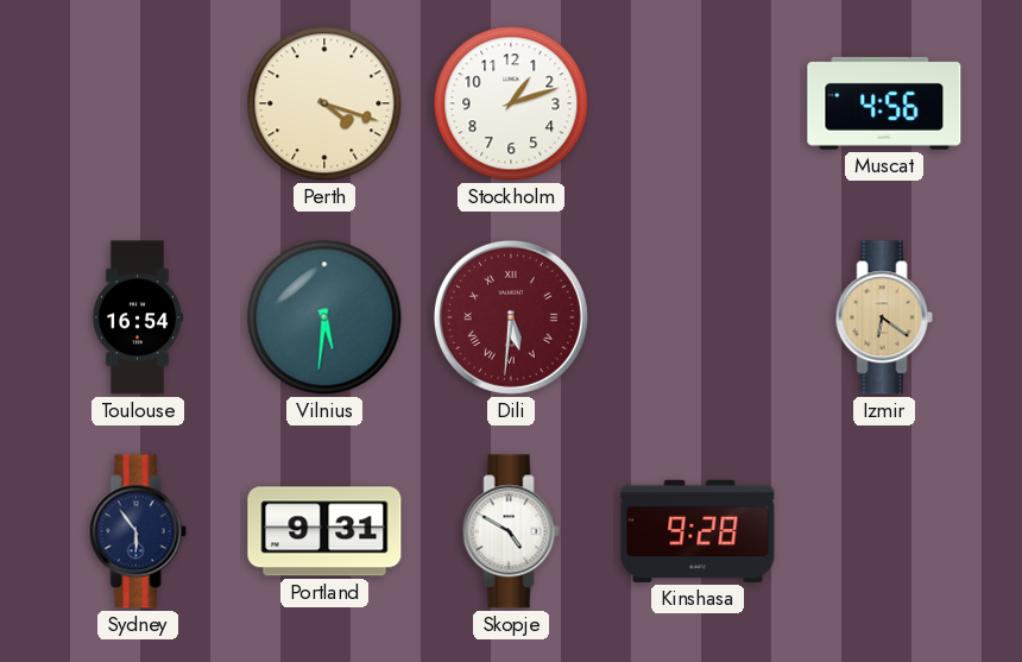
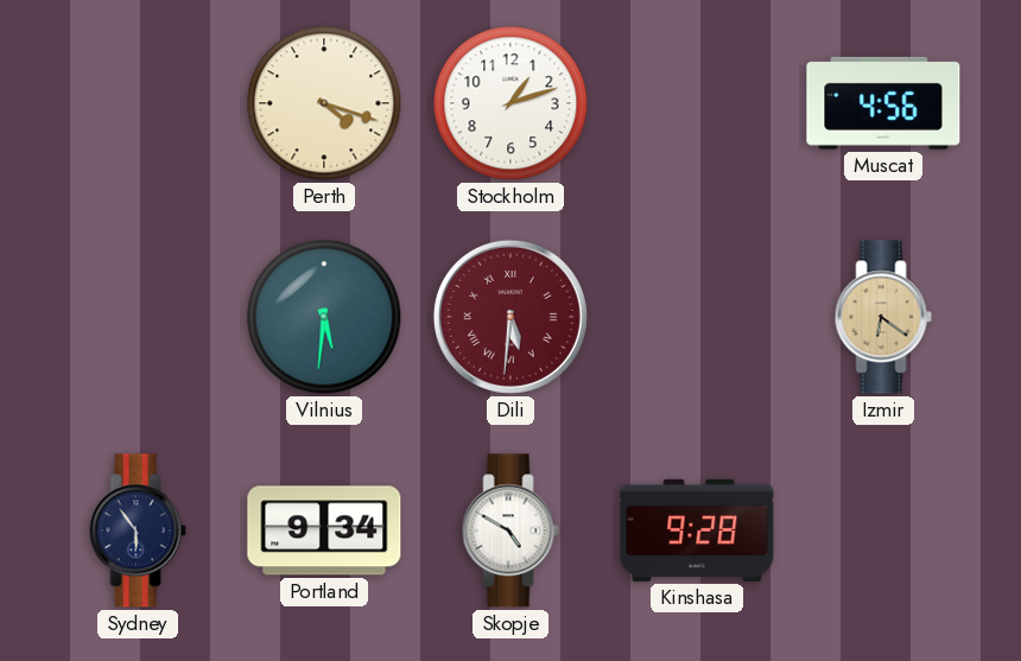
Toulouse: 16:54 -> none
Portland: 9:31 -> 9:34
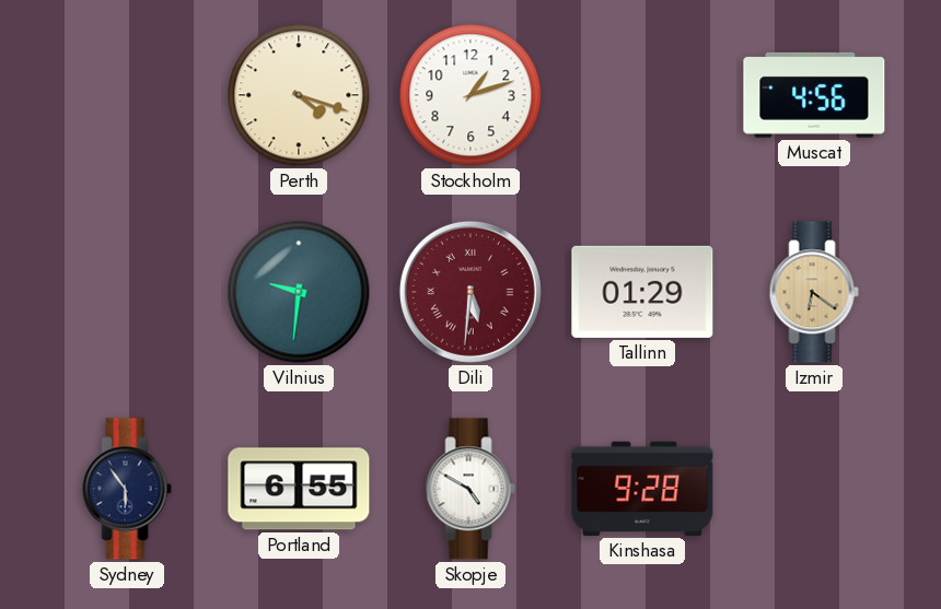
Vilnius: 5:31 -> 9:31
Tallinn: none -> 01:29
Portland: 9:34 -> 6:55
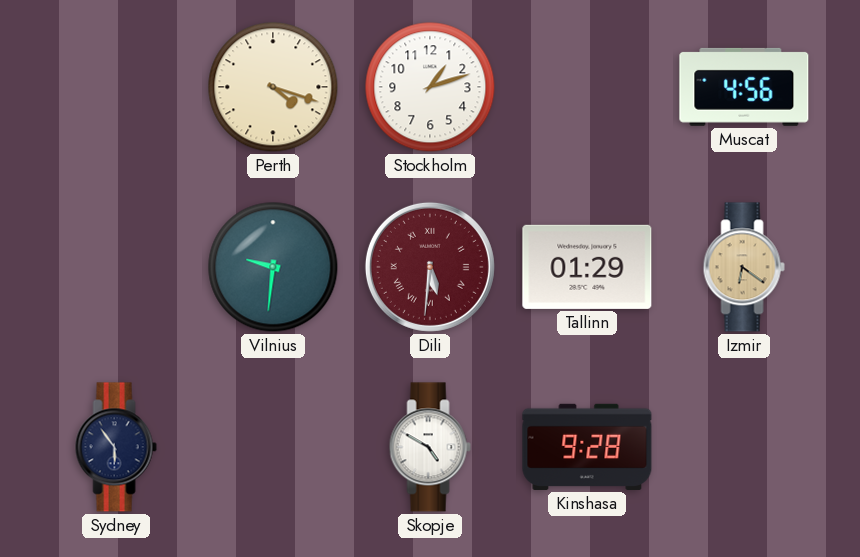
Portland: 6:55 -> none
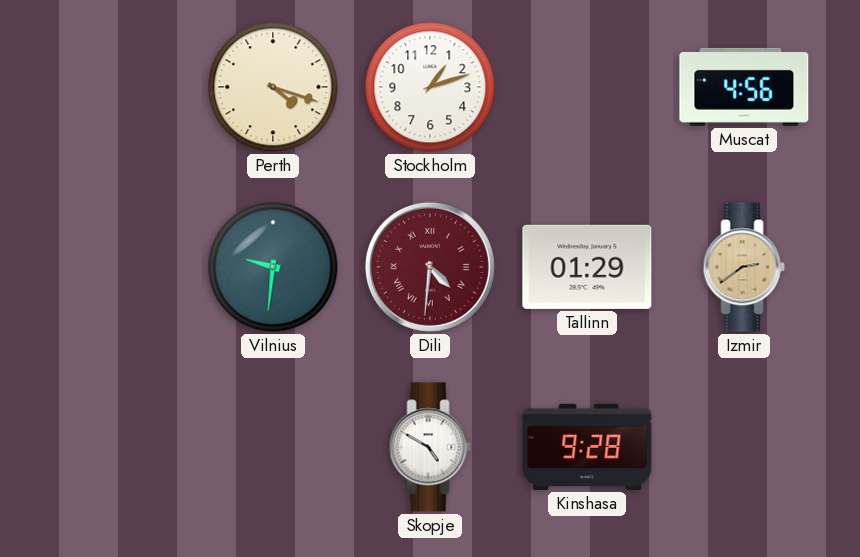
Dili: 5:31 -> 4:31
Izmir: 6:21 -> 2:39
Sydney: 5:54 -> none
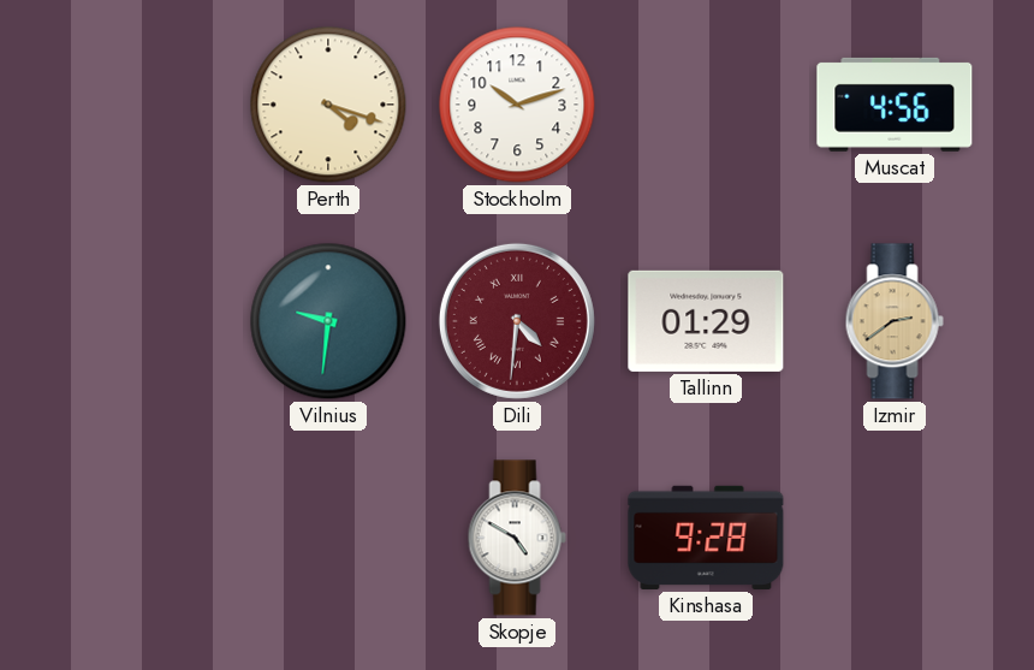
Stockholm: 1:12 -> 10:12
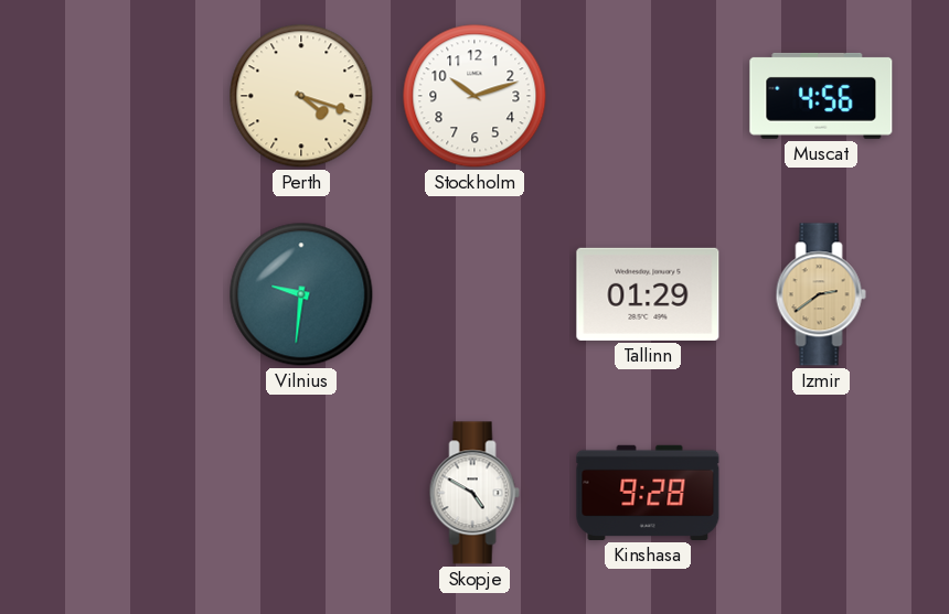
Dili: 4:31 -> none
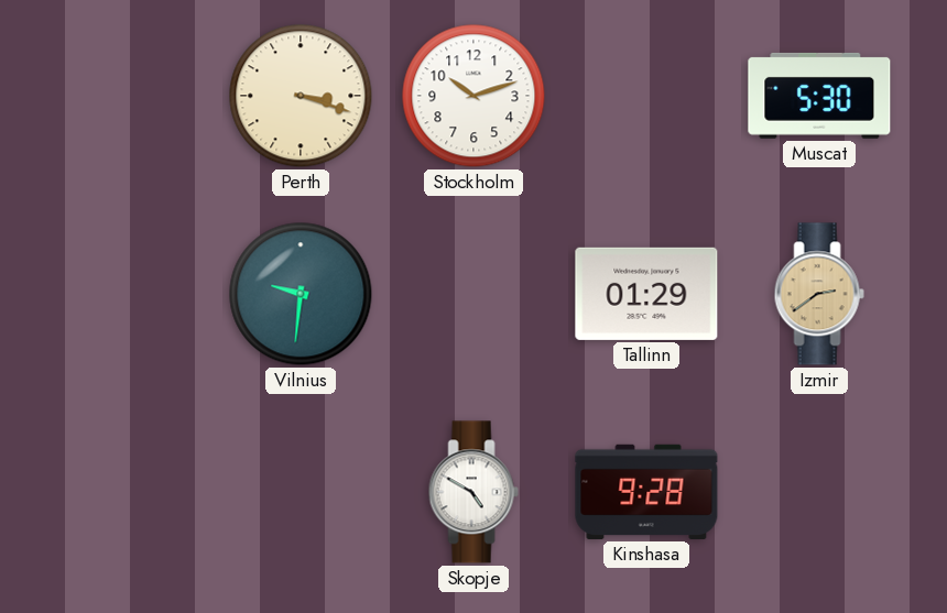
Perth: 4:18 -> 3:18
Muscat: 4:56 -> 5:30
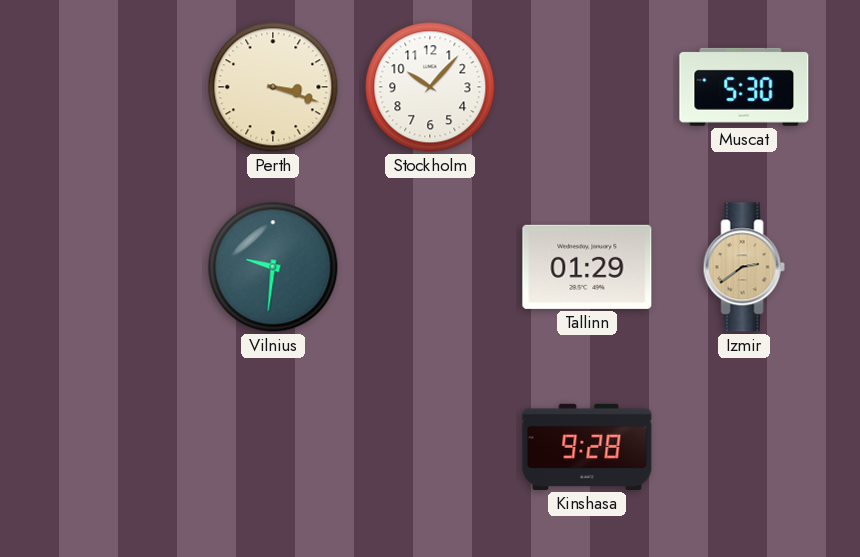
Stockholm: 10:12 -> 10:07
Skopje: 4:50 -> none
